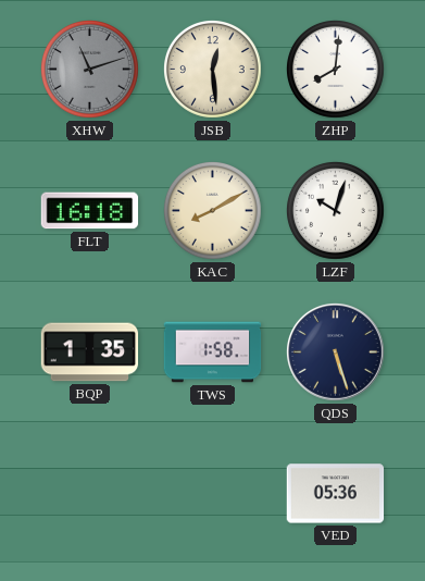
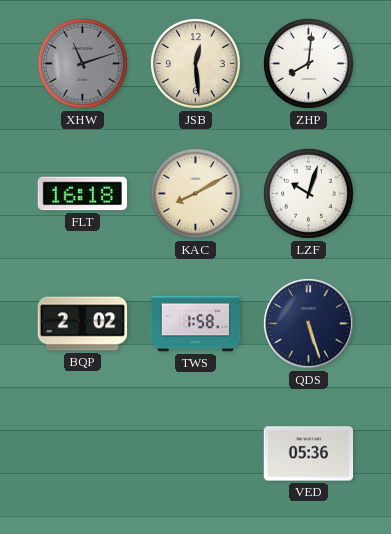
BQP: 1:35 -> 2:02
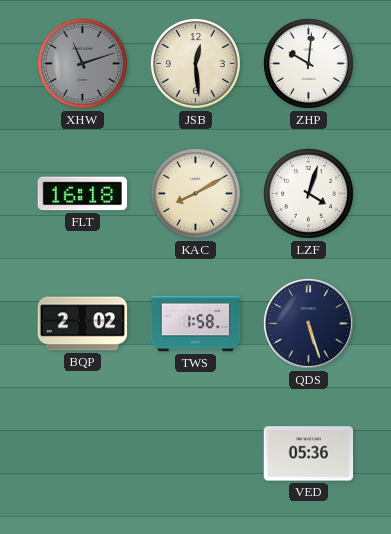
ZHP: 8:01 -> 10:01
LZF: 10:03 -> 4:03
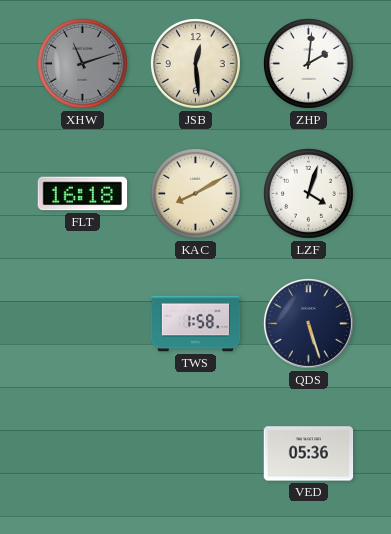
ZHP: 10:01 -> 2:01
BQP: 2:02 -> none
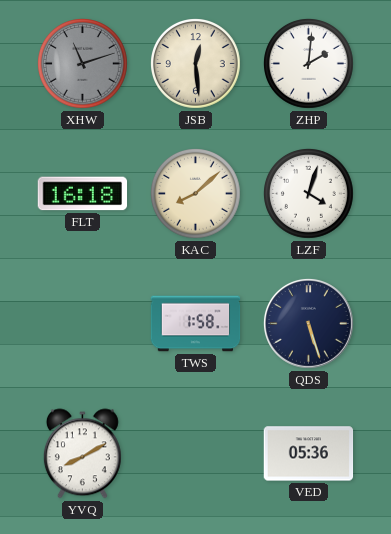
KAC: 8:10 -> 8:08
YVQ: none -> 8:10
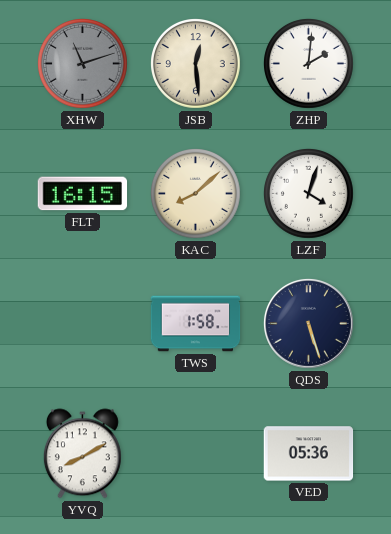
FLT: 16:18 -> 16:15
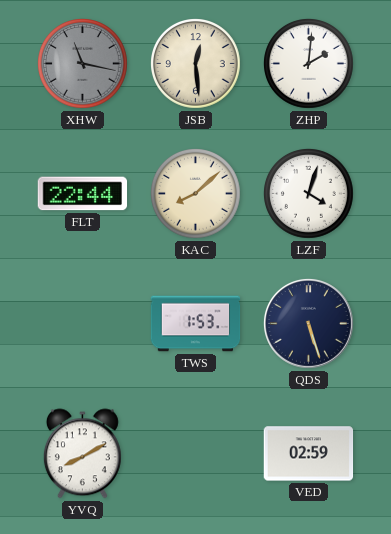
XHW: 11:12 -> 11:17
FLT: 16:15 -> 22:44
TWS: 1:58 -> 1:53
VED: 05:36 -> 02:59
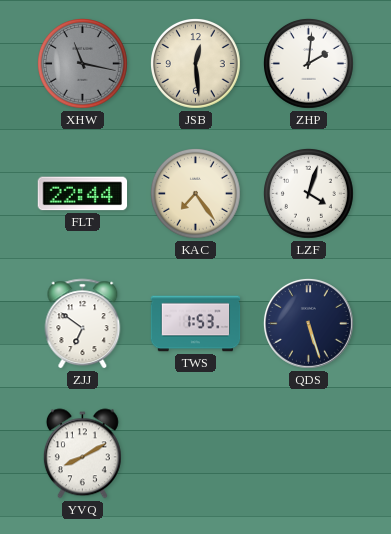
KAC: 8:08 -> 7:24
ZJJ: none -> 6:51
VED: 02:59 -> none
